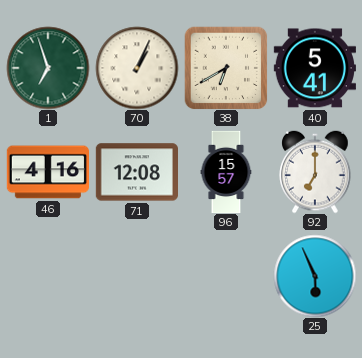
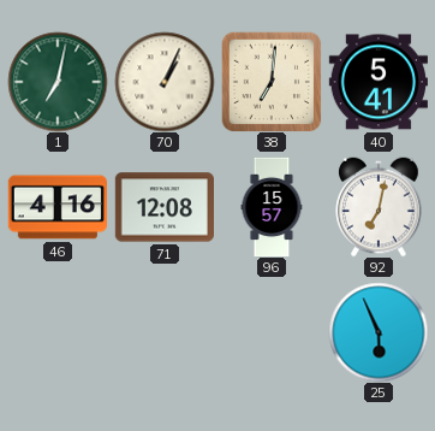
1: 6:57 -> 7:02
38: 6:40 -> 7:01
92: 7:00 -> 7:02
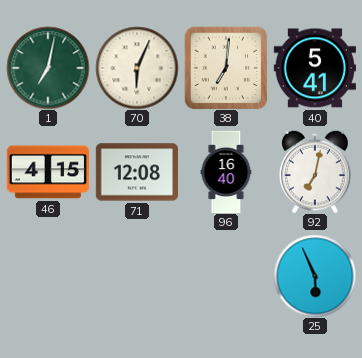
70: 1:04 -> 6:04
46: 4:16 -> 4:15
96: 15:57 -> 16:40
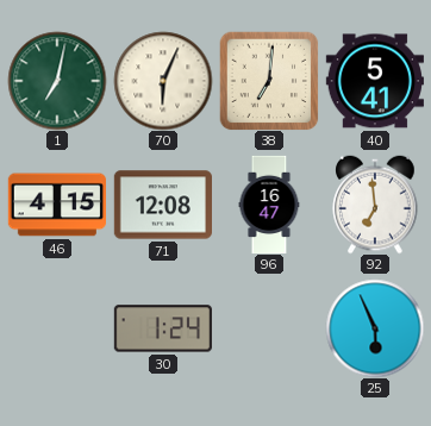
96: 16:40 -> 16:47
92: 7:02 -> 6:59
30: none -> 1:24
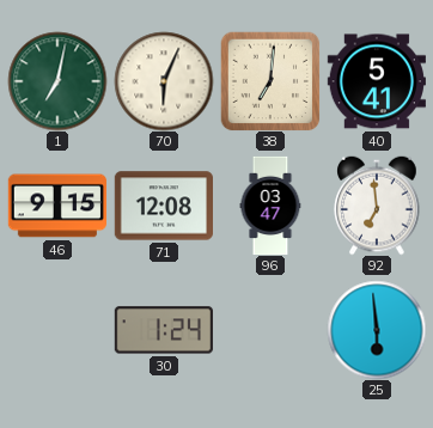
46: 4:15 -> 9:15
96: 16:47 -> 03:47
25: 5:56 -> 5:59
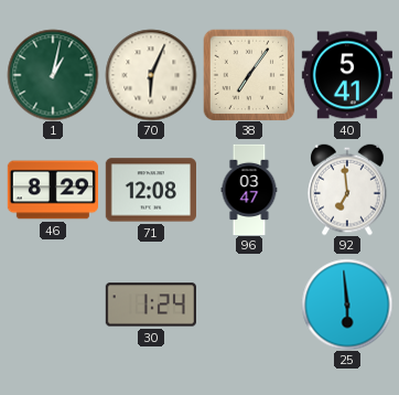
1: 7:02 -> 1:02
38: 7:01 -> 7:06
46: 9:15 -> 8:29
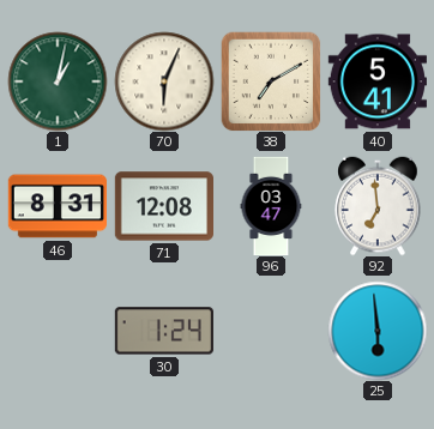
38: 7:06 -> 7:10
46: 8:29 -> 8:31
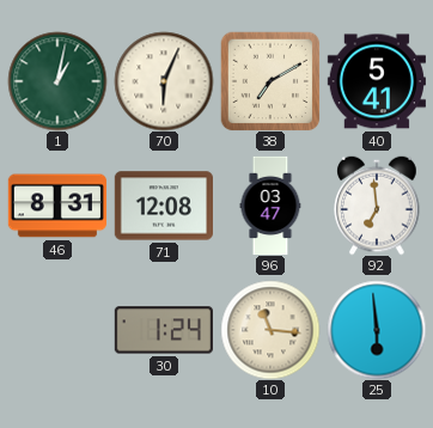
10: none -> 11:16
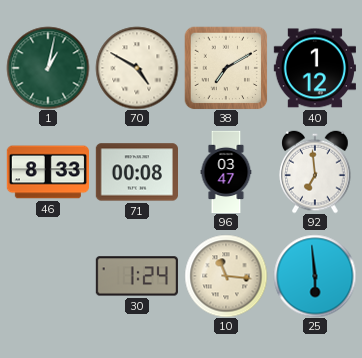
70: 6:04 -> 4:50
40: 5:41 -> 1:12
46: 8:31 -> 8:33
71: 12:08 -> 00:08
